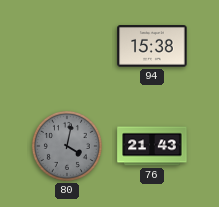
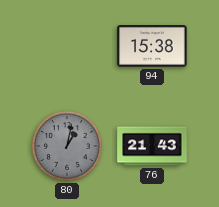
80: 4:02 -> 1:02
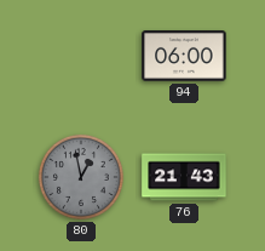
94: 15:38 -> 06:00
80: 1:02 -> 12:58
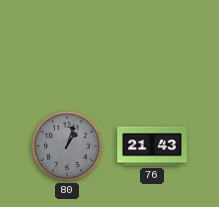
94: 06:00 -> none
80: 12:58 -> 1:03
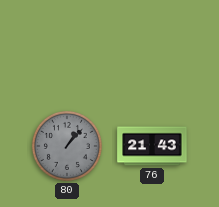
80: 1:03 -> 1:07
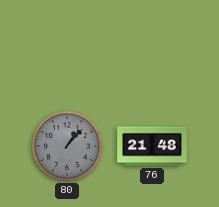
76: 21:43 -> 21:48
